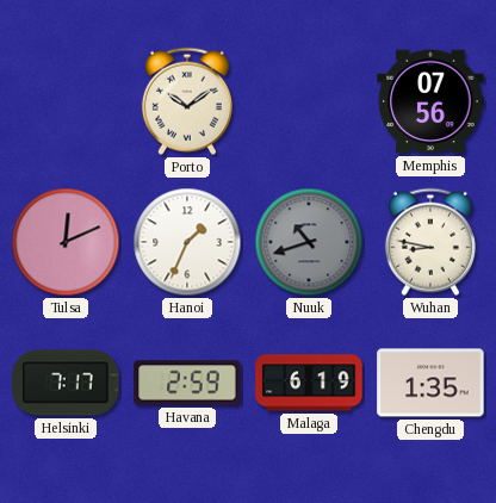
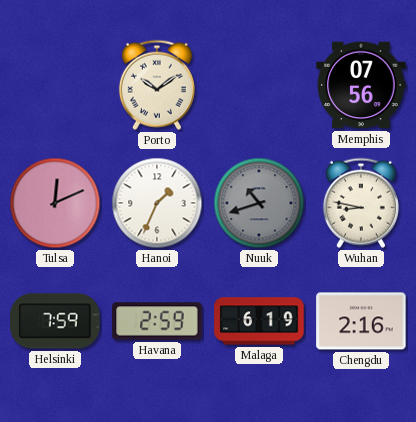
Helsinki: 7:17 -> 7:59
Chengdu: 1:35 -> 2:16
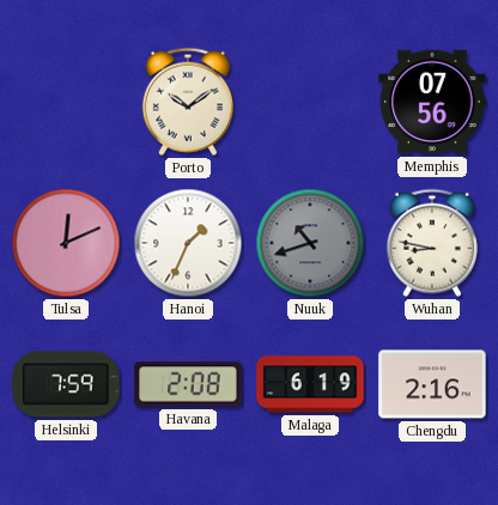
Havana: 2:59 -> 2:08
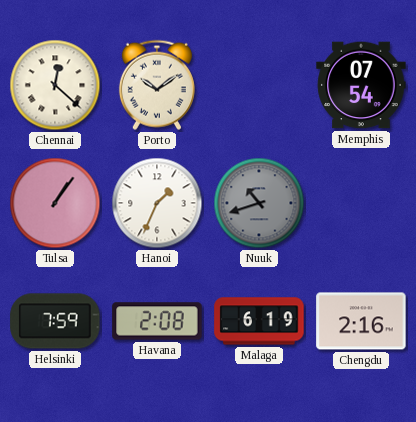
Chennai: none -> 12:22
Memphis: 07:56 -> 07:54
Tulsa: 12:11 -> 1:06
Wuhan: 8:47 -> none
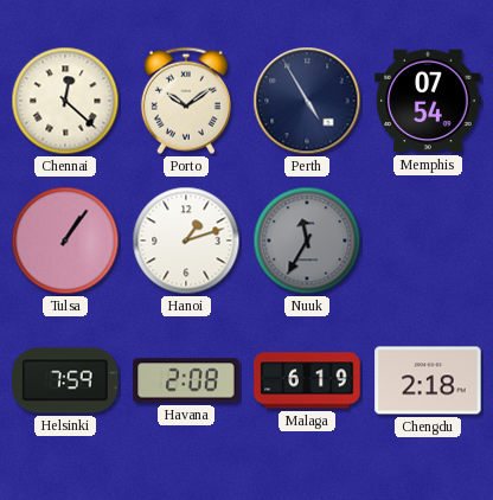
Perth: none -> 4:55
Hanoi: 1:34 -> 1:12
Nuuk: 10:42 -> 11:35
Chengdu: 2:16 -> 2:18
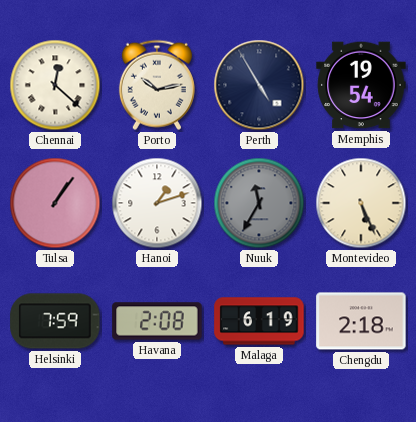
Porto: 10:09 -> 10:13
Memphis: 07:54 -> 19:54
Montevideo: none -> 5:26
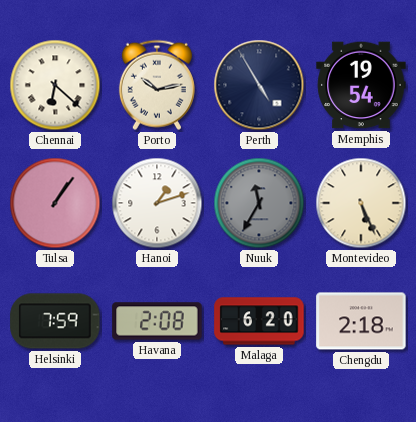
Chennai: 12:22 -> 6:22
Malaga: 6:19 -> 6:20
